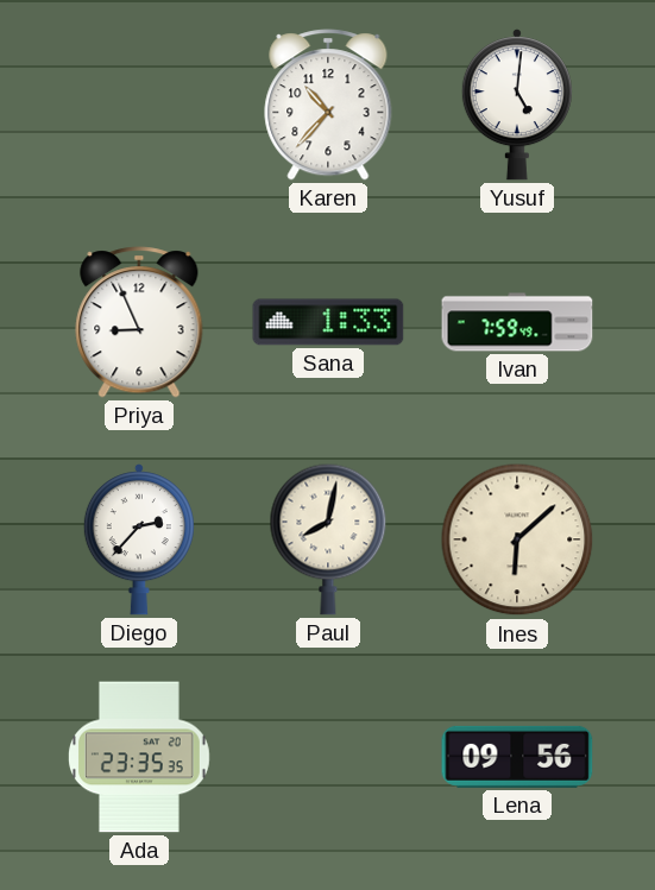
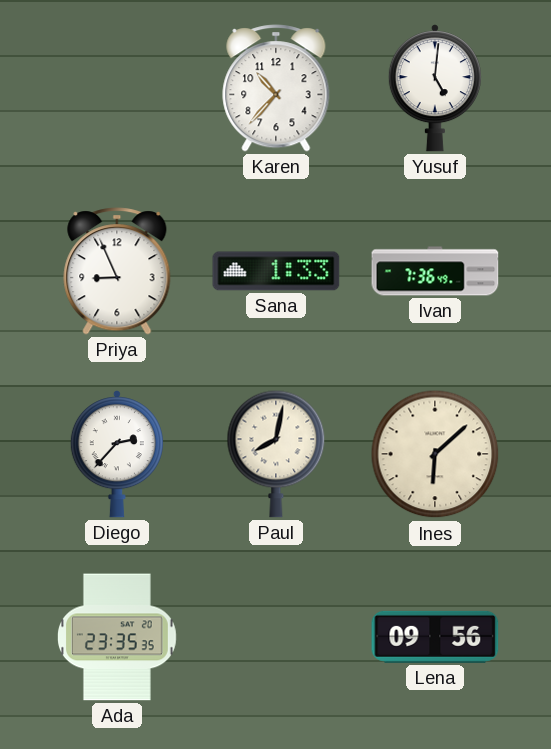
Ivan: 7:59 -> 7:36
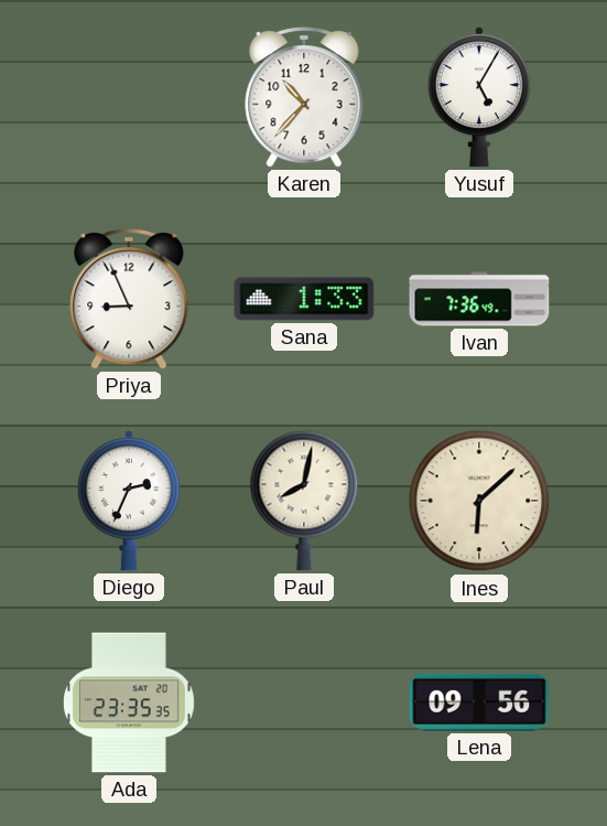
Yusuf: 5:01 -> 5:05
Diego: 2:37 -> 2:34
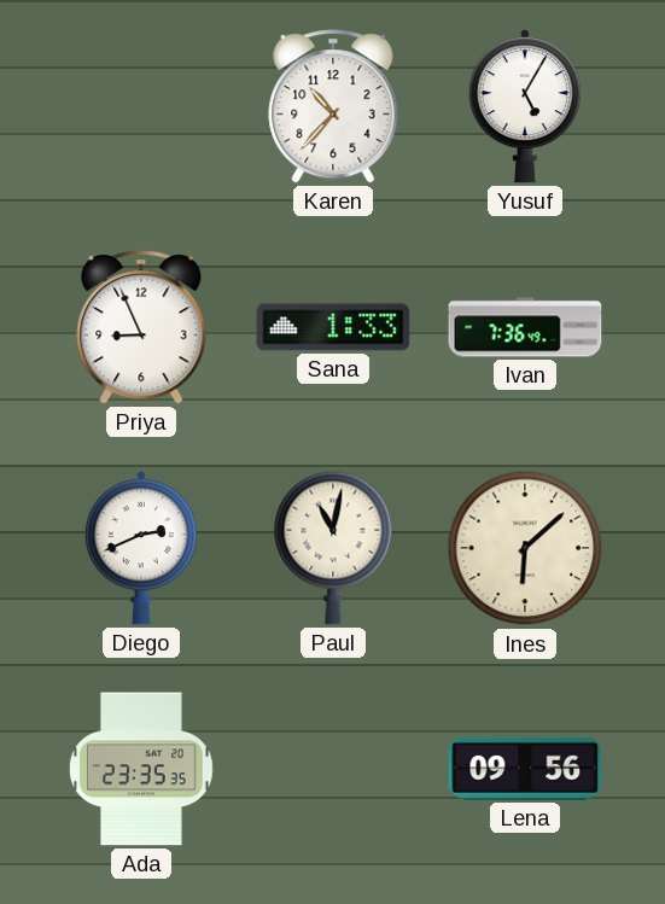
Diego: 2:34 -> 2:41
Paul: 8:02 -> 11:02
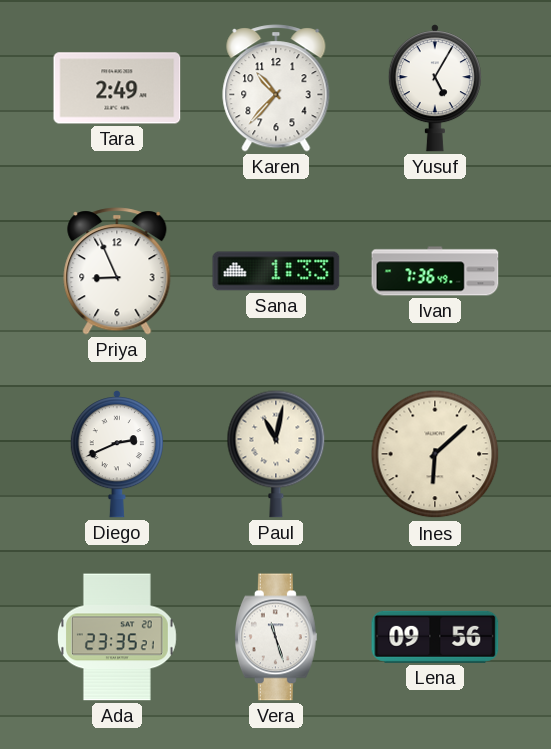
Tara: none -> 2:49
Ada: 23:35:35 -> 23:35:21
Vera: none -> 11:27
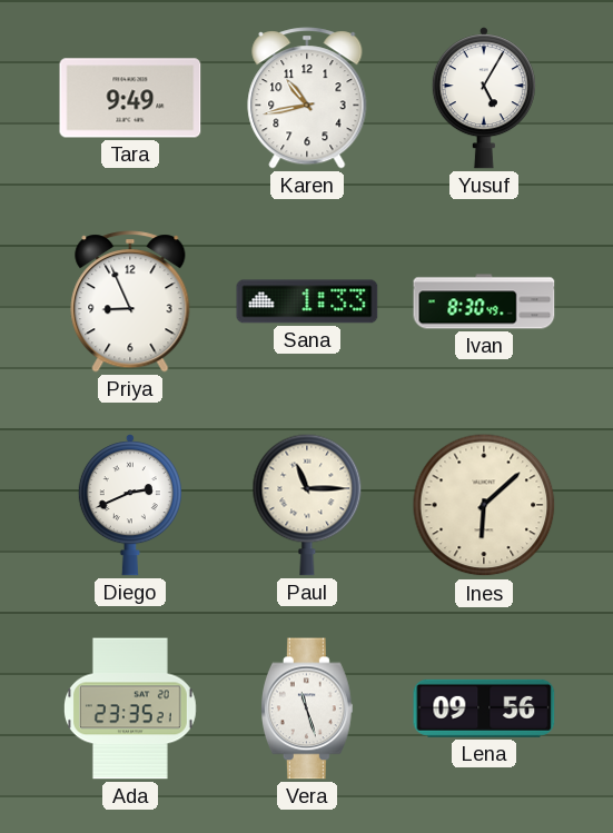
Tara: 2:49 -> 9:49
Karen: 10:37 -> 10:43
Ivan: 7:36 -> 8:30
Paul: 11:02 -> 11:15
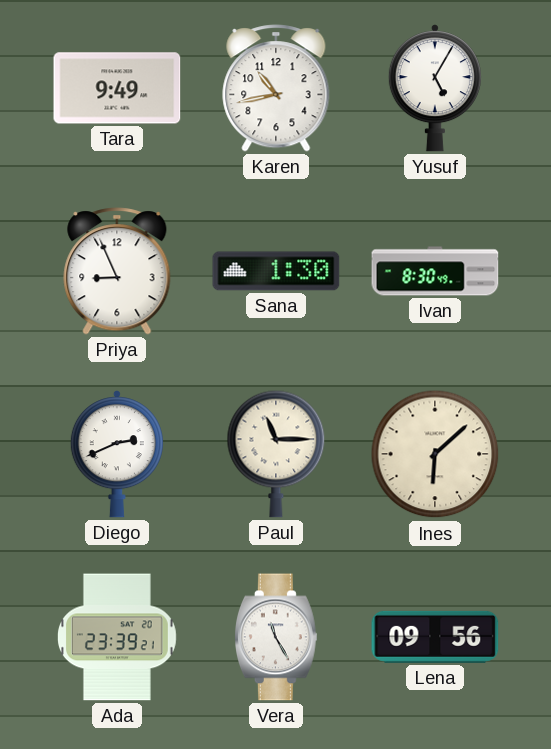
Sana: 1:33 -> 1:30
Ada: 23:35 -> 23:39
Vera: 11:27 -> 11:25
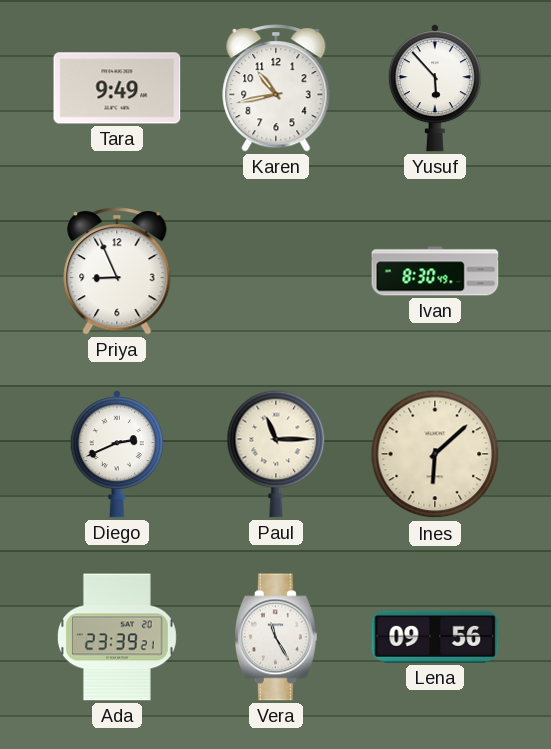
Yusuf: 5:05 -> 5:53
Sana: 1:30 -> none
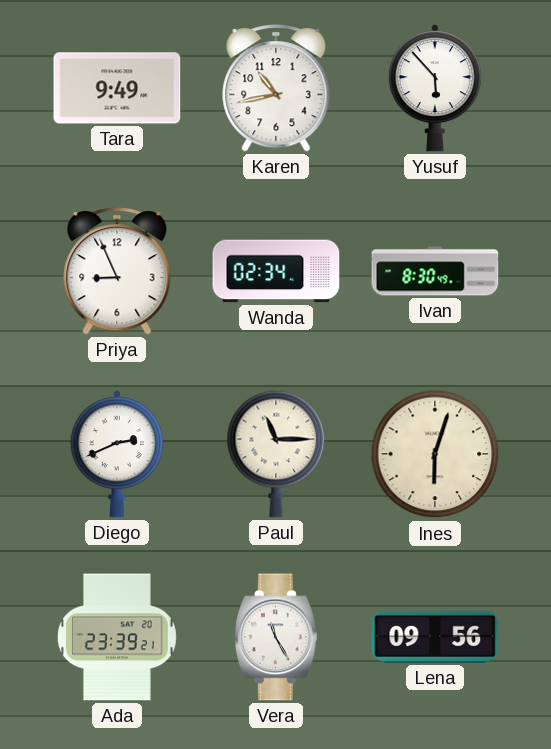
Wanda: none -> 02:34
Ines: 6:08 -> 6:03
